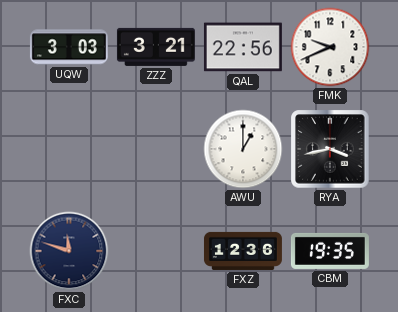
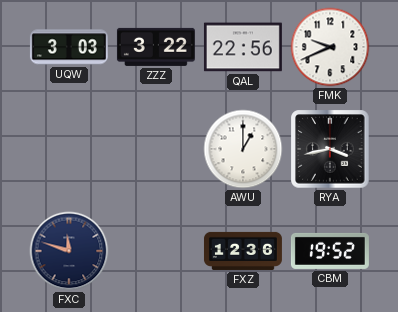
ZZZ: 3:21 -> 3:22
CBM: 19:35 -> 19:52
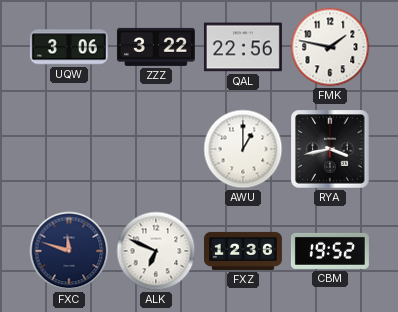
UQW: 3:03 -> 3:06
FMK: 9:41 -> 1:47
ALK: none -> 6:49
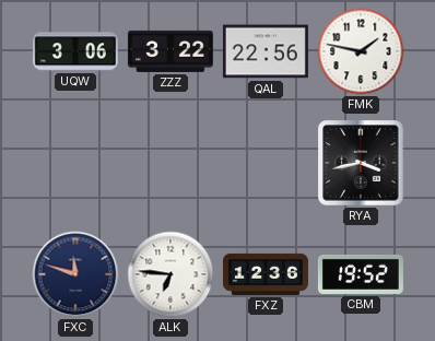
AWU: 1:00 -> none
ALK: 6:49 -> 6:46
